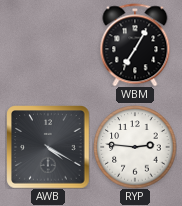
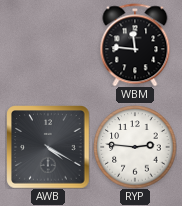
WBM: 7:05 -> 11:46
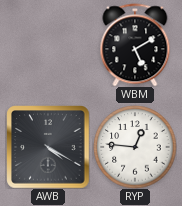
WBM: 11:46 -> 5:10
RYP: 2:46 -> 12:46
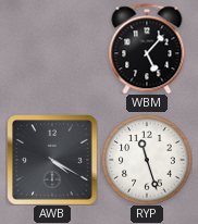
WBM: 5:10 -> 5:07
RYP: 12:46 -> 11:27
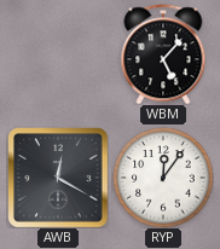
AWB: 4:20 -> 12:20
RYP: 11:27 -> 12:06
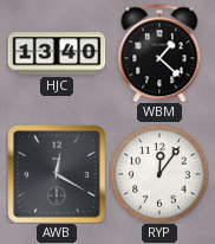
HJC: none -> 13:40
WBM: 5:07 -> 1:22
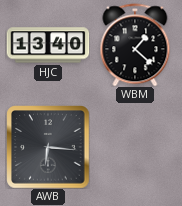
AWB: 12:20 -> 6:16
RYP: 12:06 -> none
